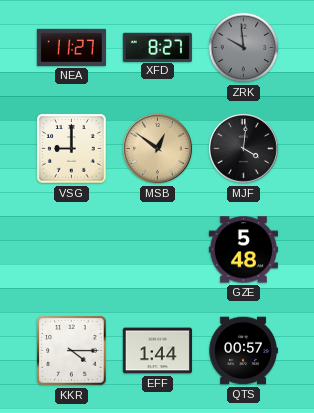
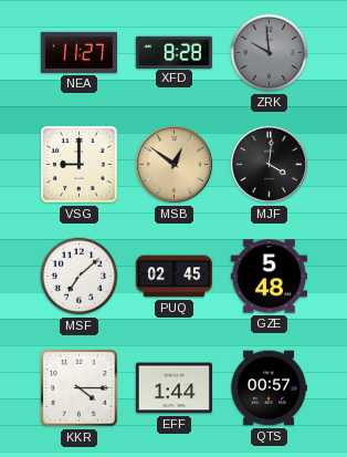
XFD: 8:27 -> 8:28
MSF: none -> 7:08
PUQ: none -> 02:45
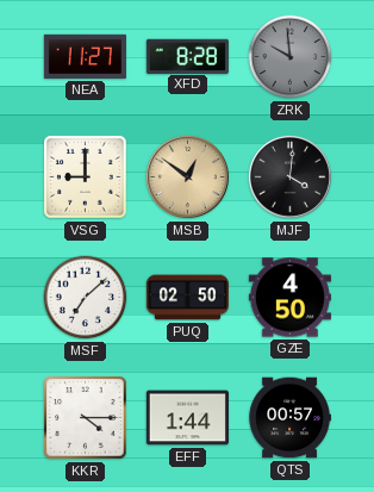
PUQ: 02:45 -> 02:50
GZE: 5:48 -> 4:50
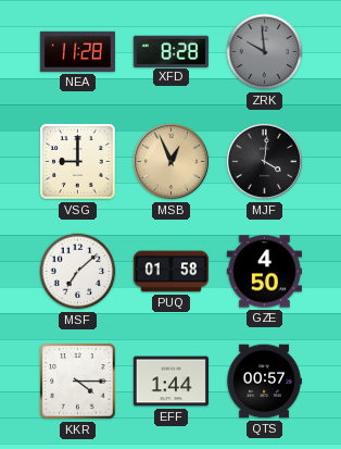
NEA: 11:27 -> 11:28
MSB: 12:51 -> 12:56
PUQ: 02:50 -> 01:58
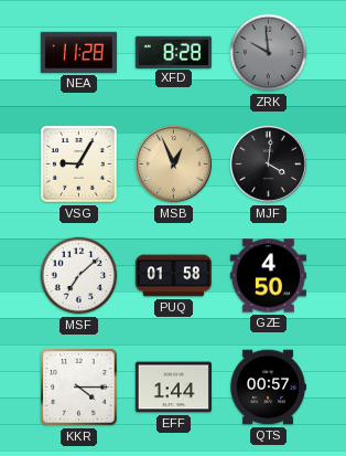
VSG: 9:00 -> 9:05
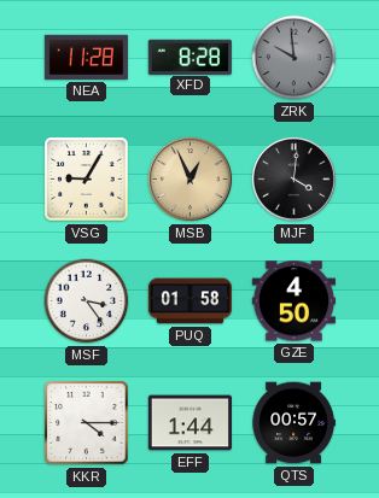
MSF: 7:08 -> 3:24
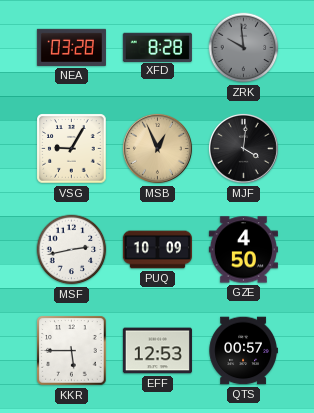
NEA: 11:28 -> 03:28
MSF: 3:24 -> 2:43
PUQ: 01:58 -> 10:09
KKR: 4:15 -> 5:45
EFF: 1:44 -> 12:53
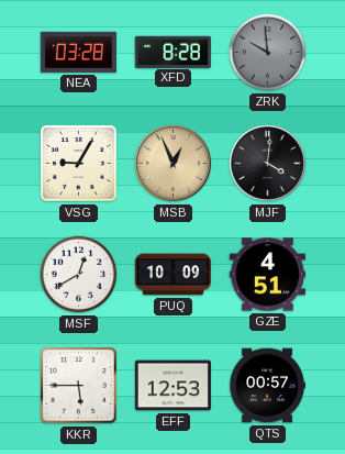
MSF: 2:43 -> 12:40
GZE: 4:50 -> 4:51
